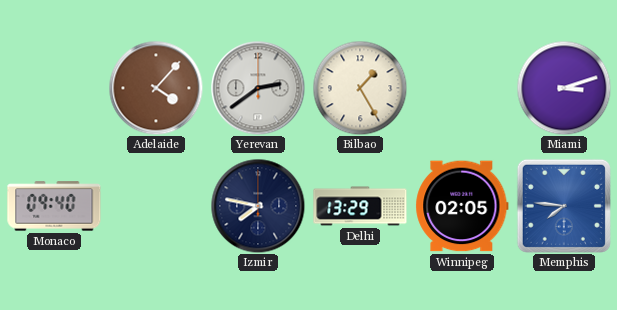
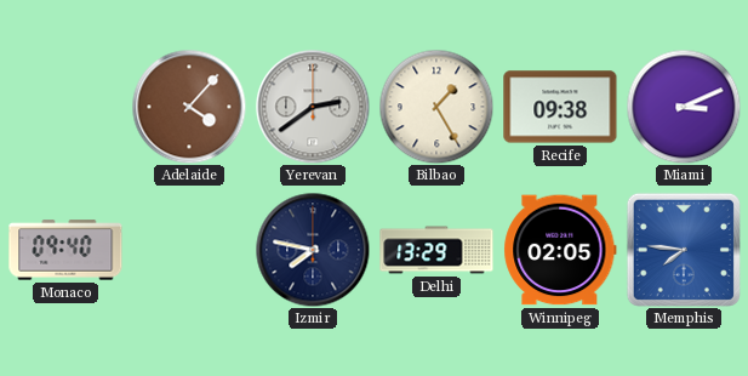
Recife: none -> 09:38
Miami: 3:12 -> 3:11
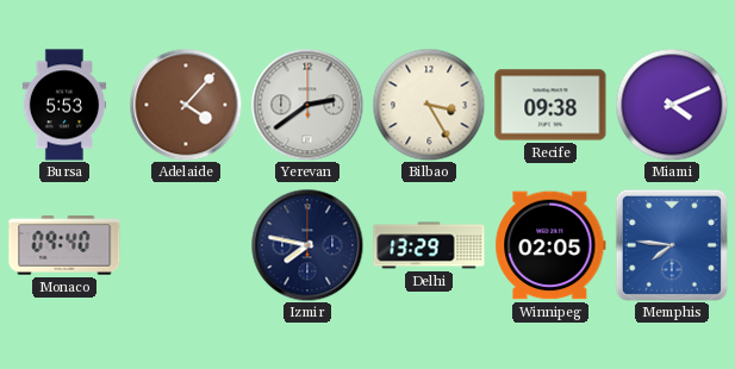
Bursa: none -> 5:53
Bilbao: 1:25 -> 3:25
Miami: 3:11 -> 4:11
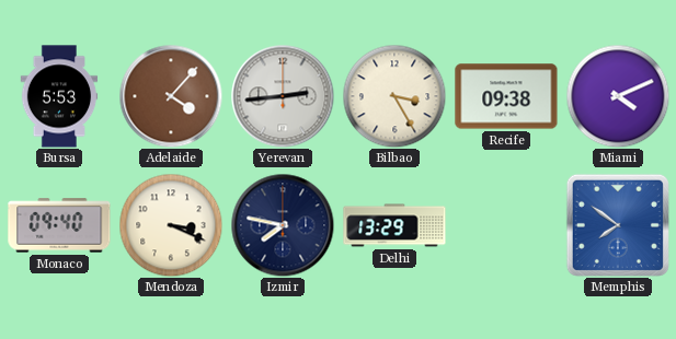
Yerevan: 2:39 -> 2:44
Mendoza: none -> 3:19
Winnipeg: 02:05 -> none
Memphis: 7:46 -> 7:51
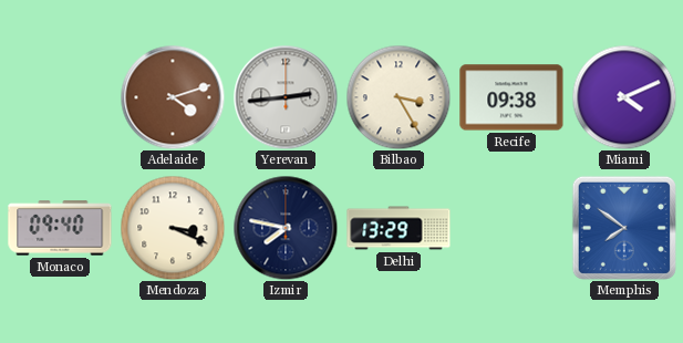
Bursa: 5:53 -> none
Adelaide: 4:07 -> 4:12
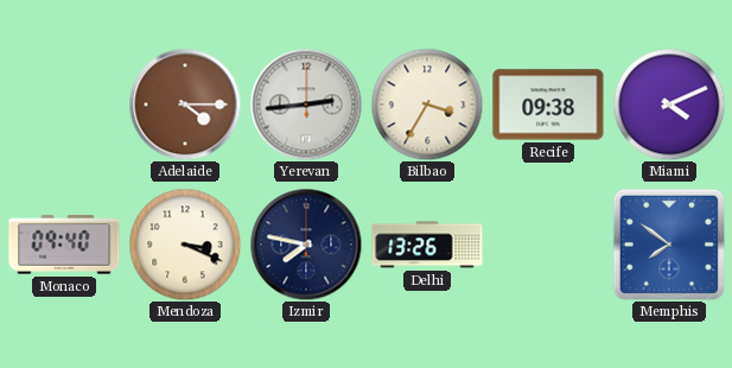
Adelaide: 4:12 -> 4:15
Bilbao: 3:25 -> 3:35
Delhi: 13:29 -> 13:26
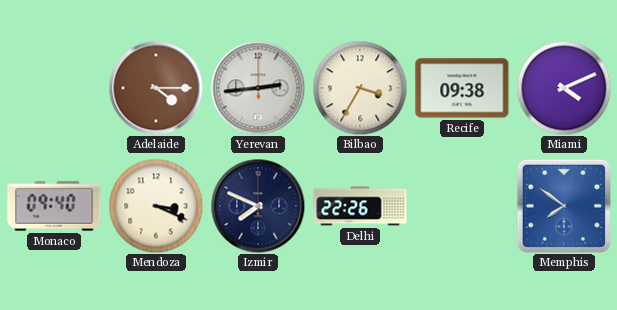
Izmir: 7:47 -> 7:49
Delhi: 13:26 -> 22:26
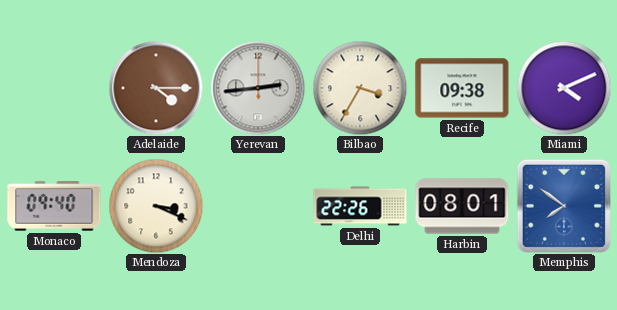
Izmir: 7:49 -> none
Harbin: none -> 08:01
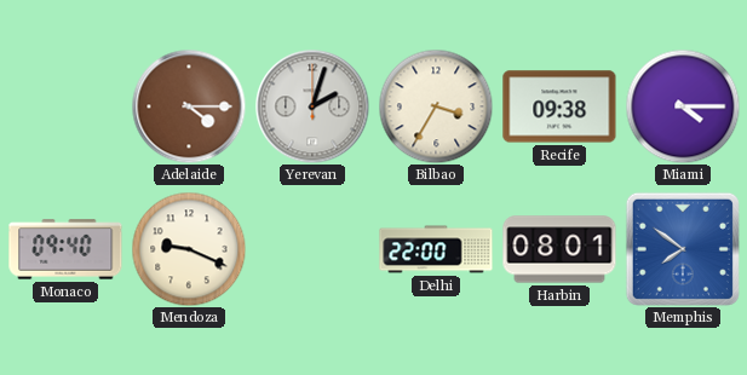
Yerevan: 2:44 -> 2:03
Miami: 4:11 -> 4:15
Mendoza: 3:19 -> 9:19
Delhi: 22:26 -> 22:00
